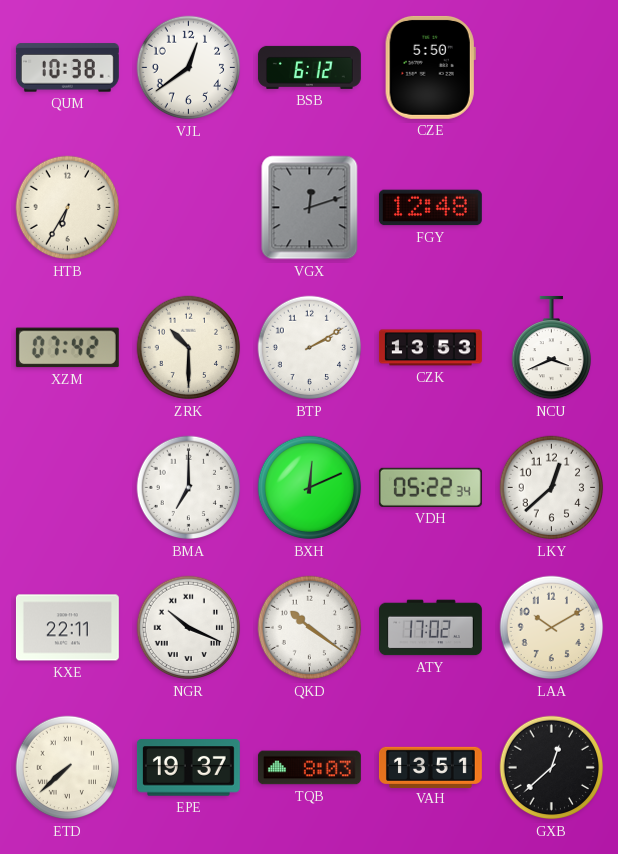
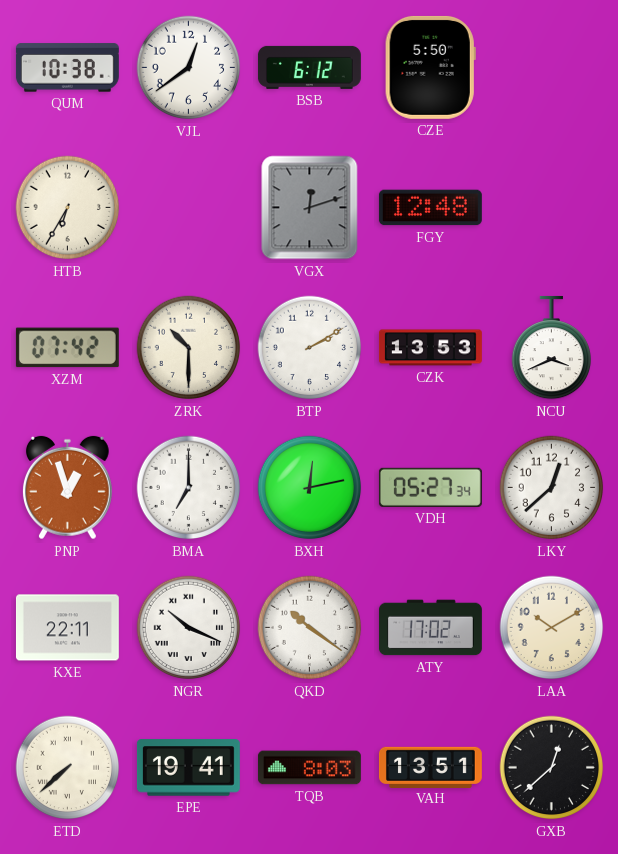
PNP: none -> 12:57
BXH: 12:11 -> 12:13
VDH: 05:22 -> 05:27
EPE: 19:37 -> 19:41
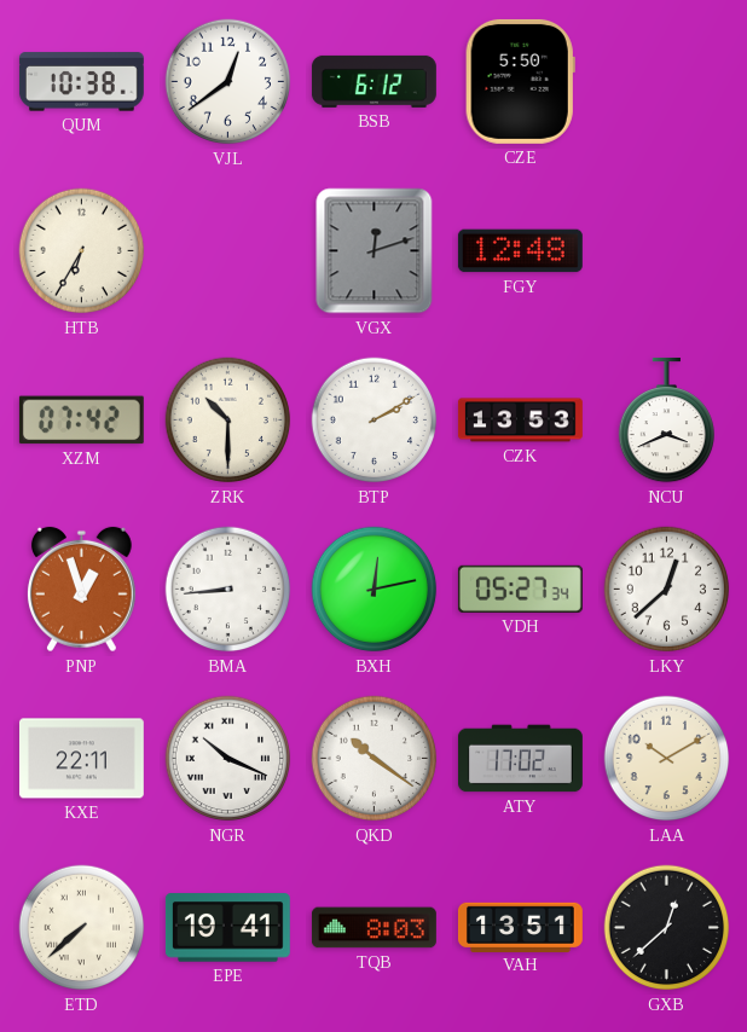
BMA: 7:00 -> 8:44
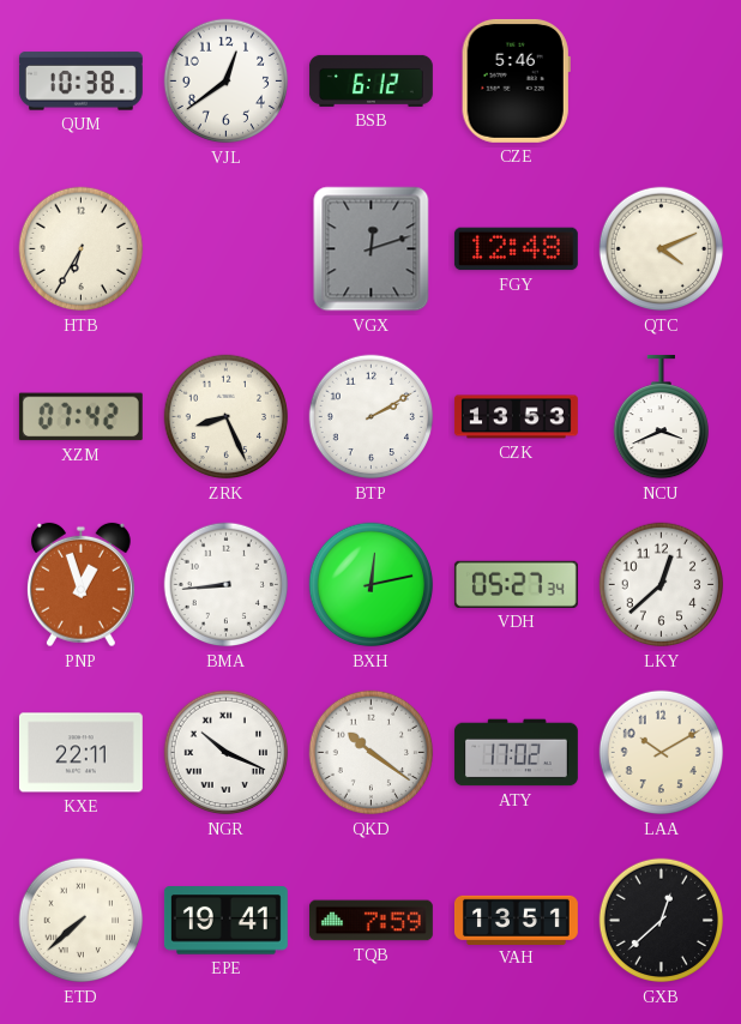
CZE: 5:50 -> 5:46
QTC: none -> 4:11
ZRK: 10:30 -> 8:26
TQB: 8:03 -> 7:59
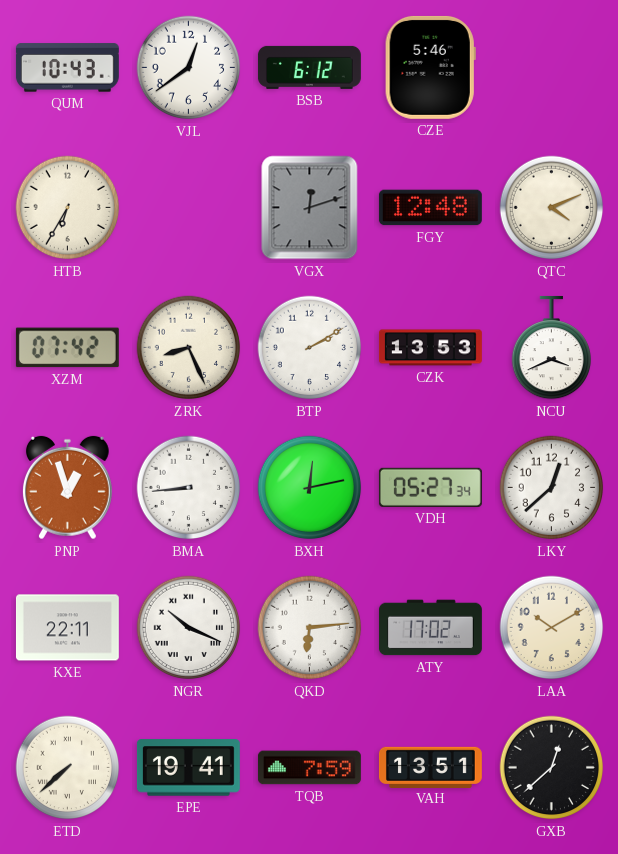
QUM: 10:38 -> 10:43
QKD: 10:21 -> 6:14
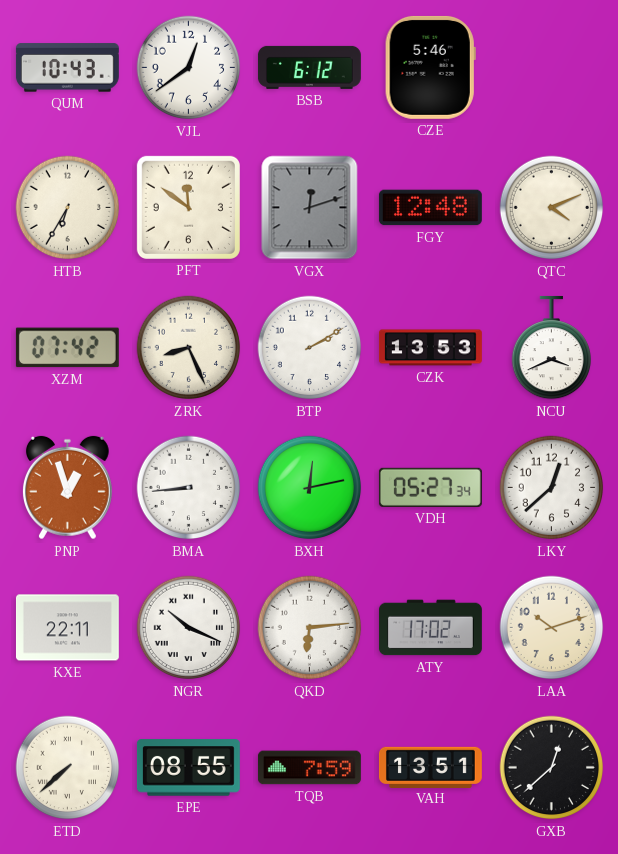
PFT: none -> 11:51
LAA: 10:10 -> 10:12
EPE: 19:41 -> 08:55
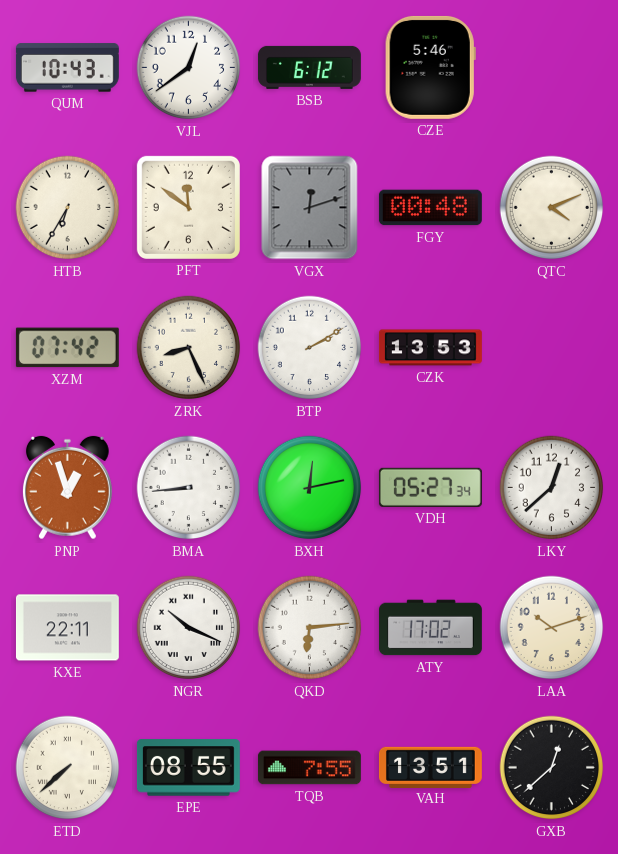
FGY: 12:48 -> 00:48
NCU: 3:41 -> none
TQB: 7:59 -> 7:55
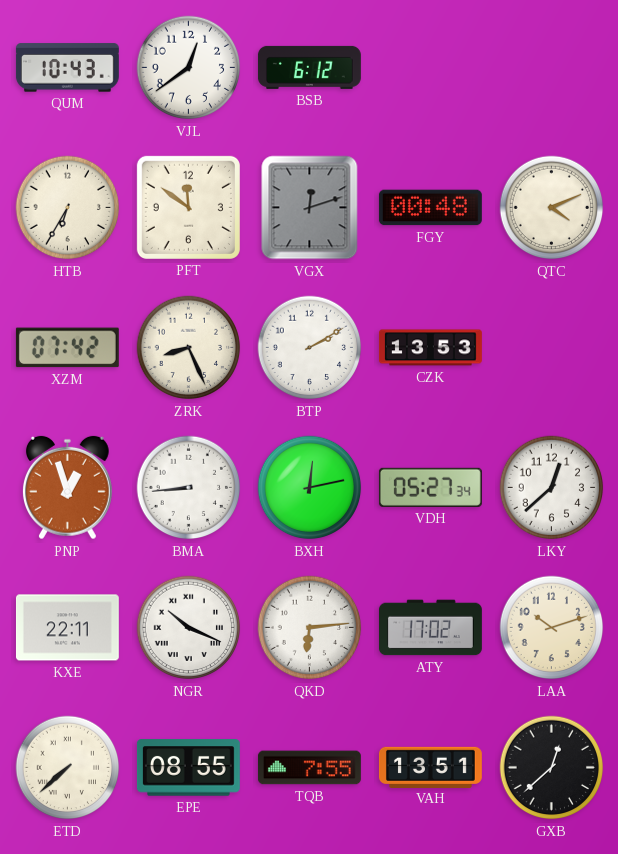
CZE: 5:46 -> none
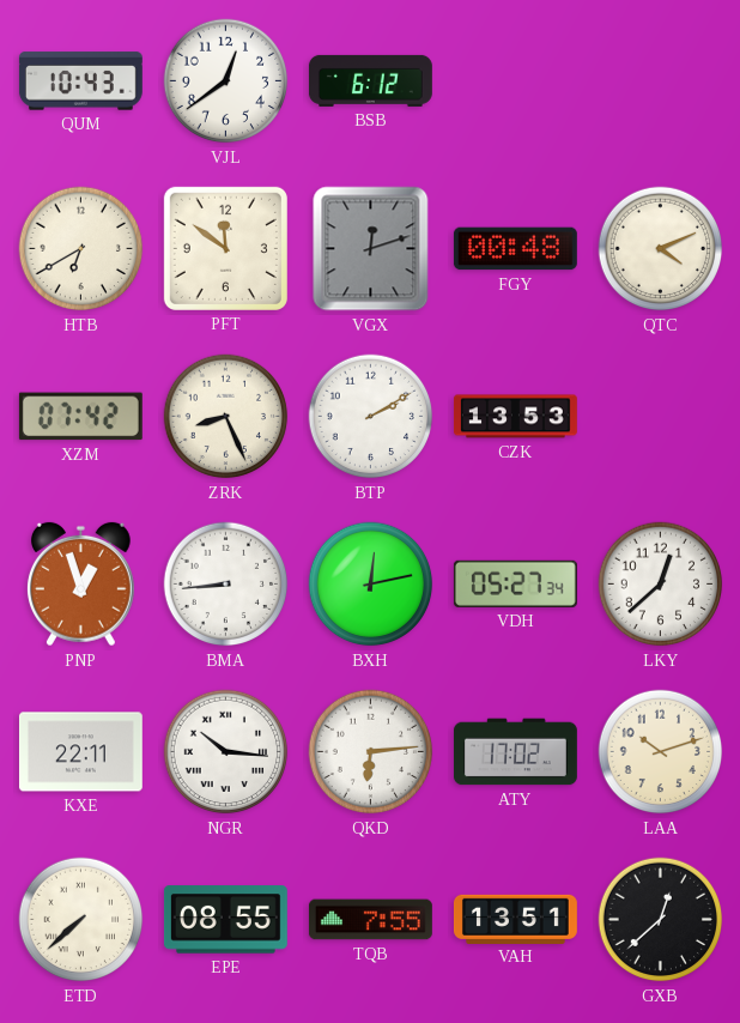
HTB: 6:35 -> 6:40
NGR: 10:19 -> 10:16
